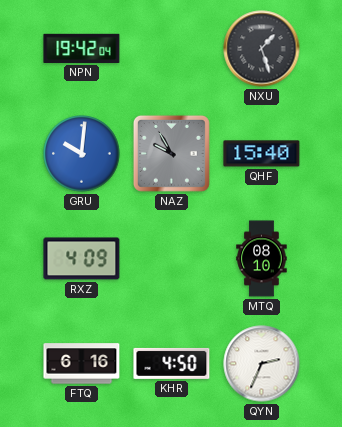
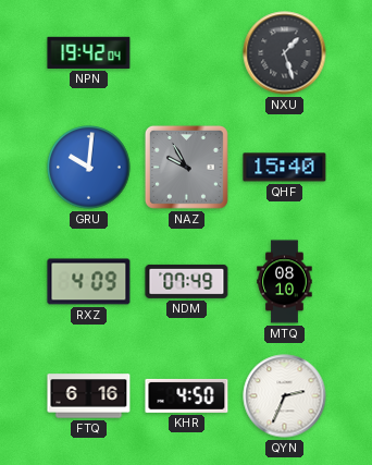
NDM: none -> 07:49
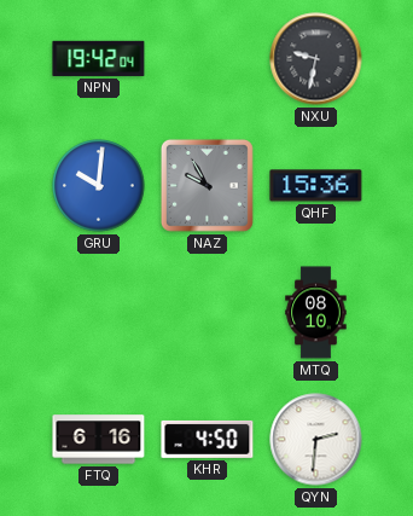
NXU: 1:27 -> 9:32
QHF: 15:40 -> 15:36
RXZ: 4:09 -> none
NDM: 07:49 -> none
QYN: 2:34 -> 2:31
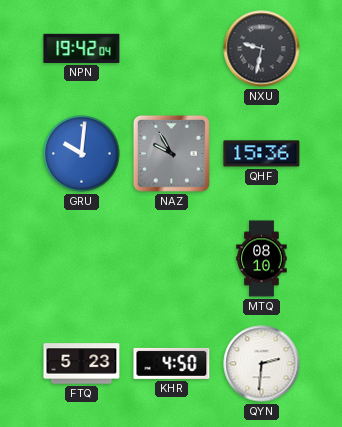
FTQ: 6:16 -> 5:23
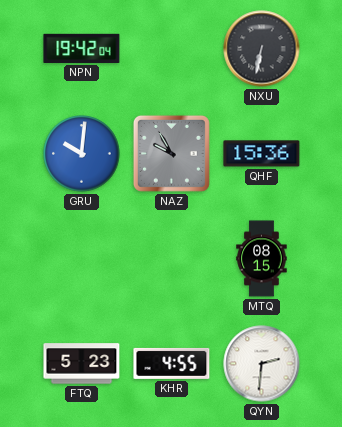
NXU: 9:32 -> 6:32
MTQ: 08:10 -> 08:15
KHR: 4:50 -> 4:55
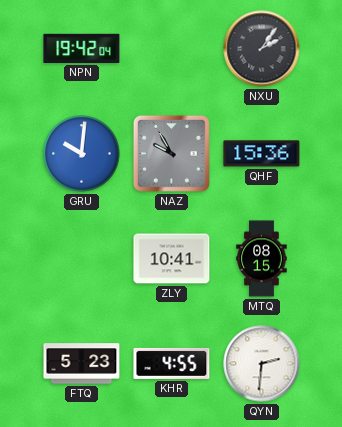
NXU: 6:32 -> 2:06
ZLY: none -> 10:41
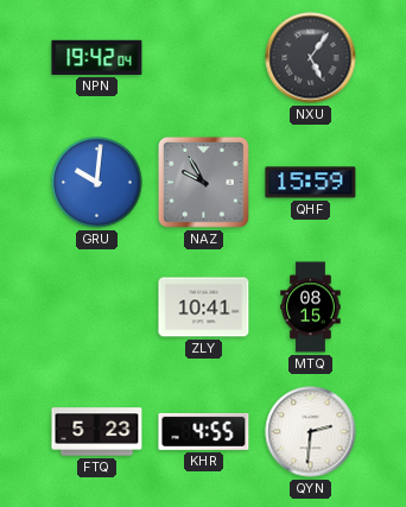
NXU: 2:06 -> 5:06
QHF: 15:36 -> 15:59
